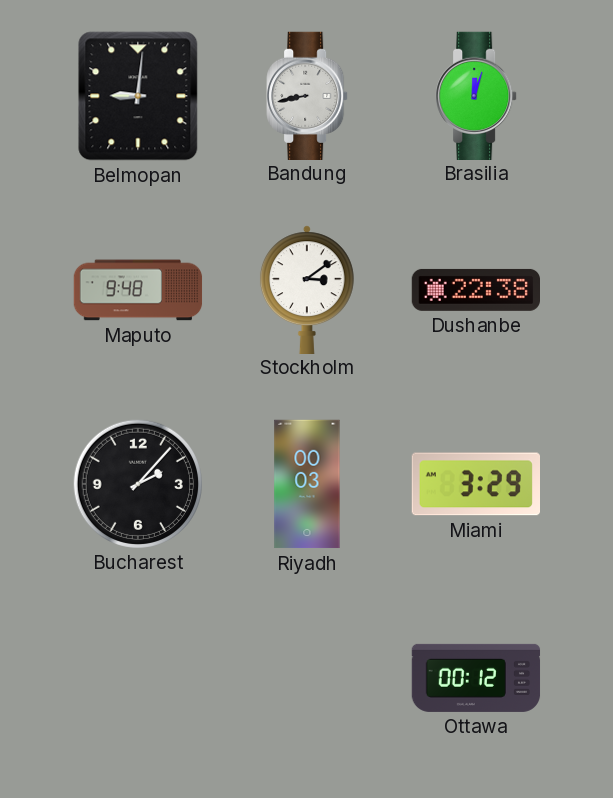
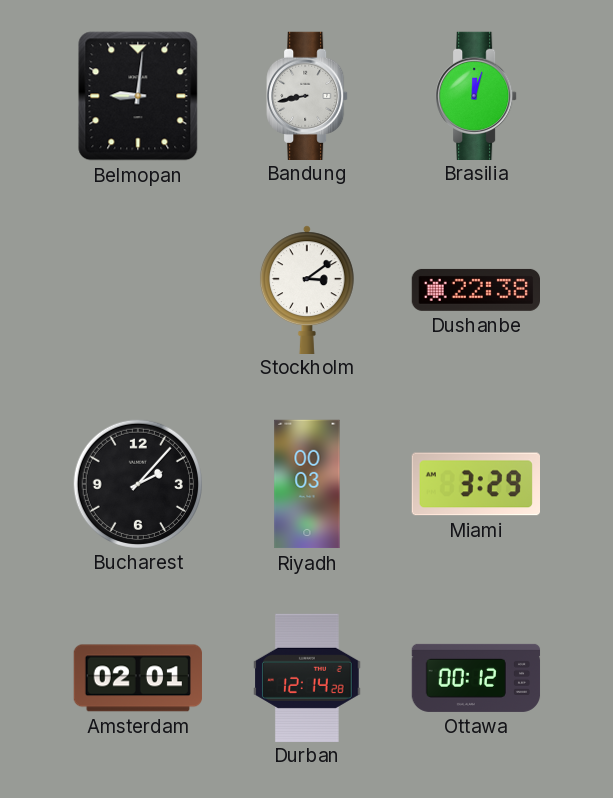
Maputo: 9:48 -> none
Amsterdam: none -> 02:01
Durban: none -> 12:14
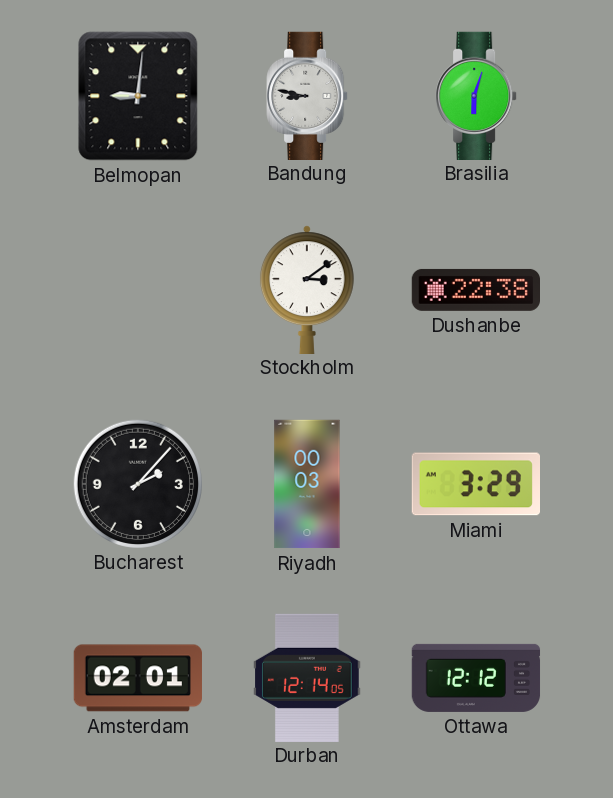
Bandung: 8:43 -> 8:47
Brasilia: 12:03 -> 6:03
Durban: 12:14:28 -> 12:14:05
Ottawa: 00:12 -> 12:12
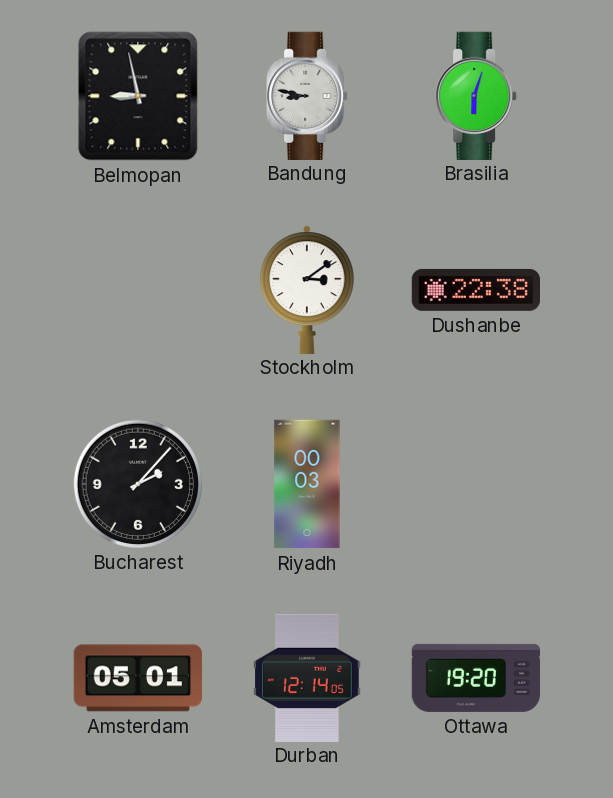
Belmopan: 9:01 -> 8:58
Miami: 3:29 -> none
Amsterdam: 02:01 -> 05:01
Ottawa: 12:12 -> 19:20
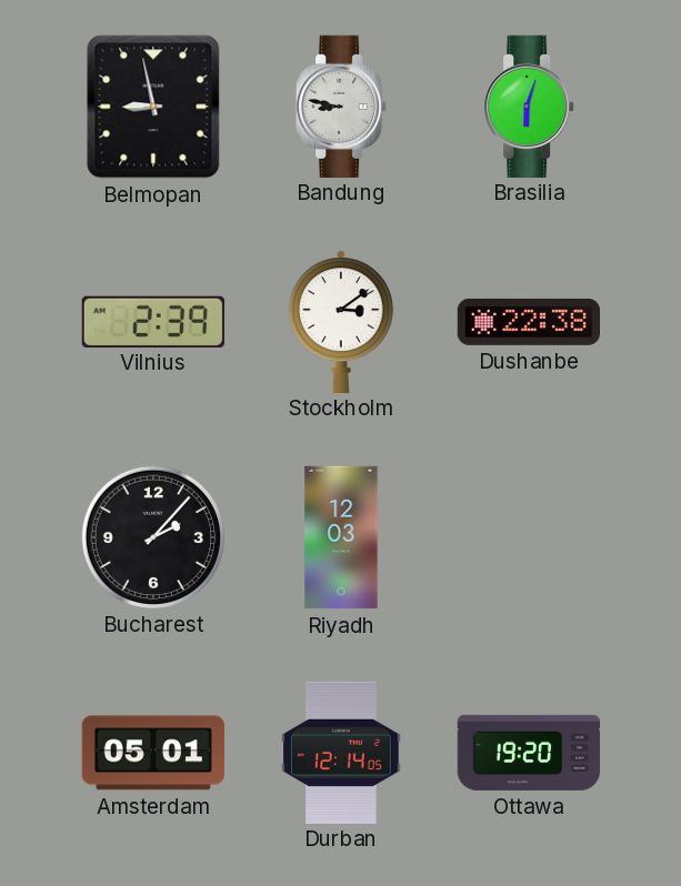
Vilnius: none -> 2:39
Riyadh: 00:03 -> 12:03
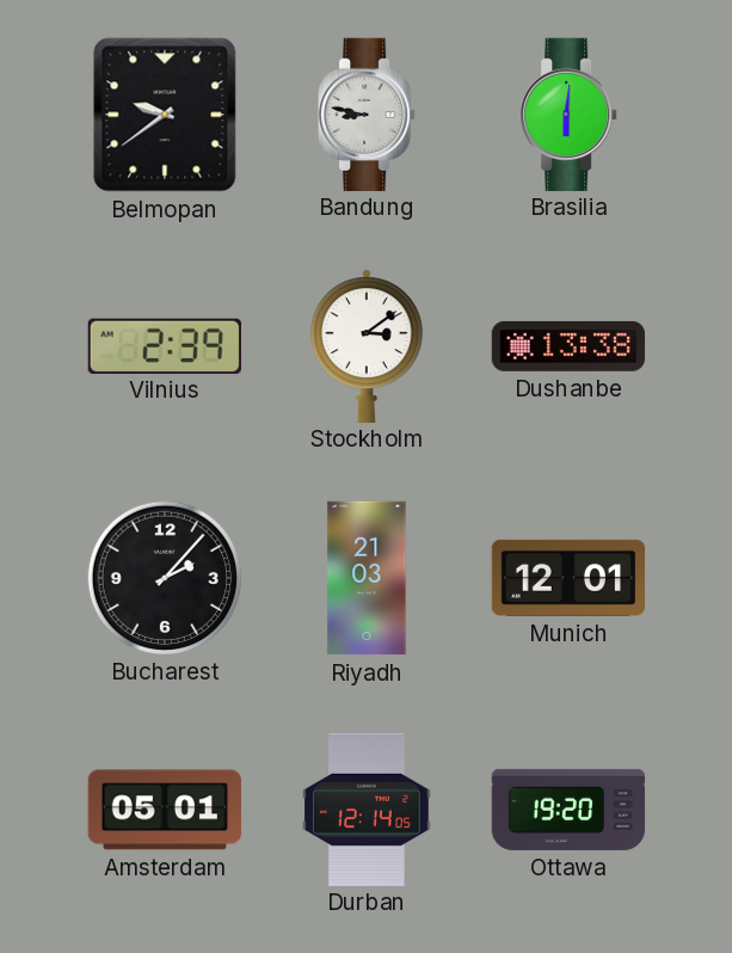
Belmopan: 8:58 -> 9:39
Brasilia: 6:03 -> 6:01
Dushanbe: 22:38 -> 13:38
Riyadh: 12:03 -> 21:03
Munich: none -> 12:01
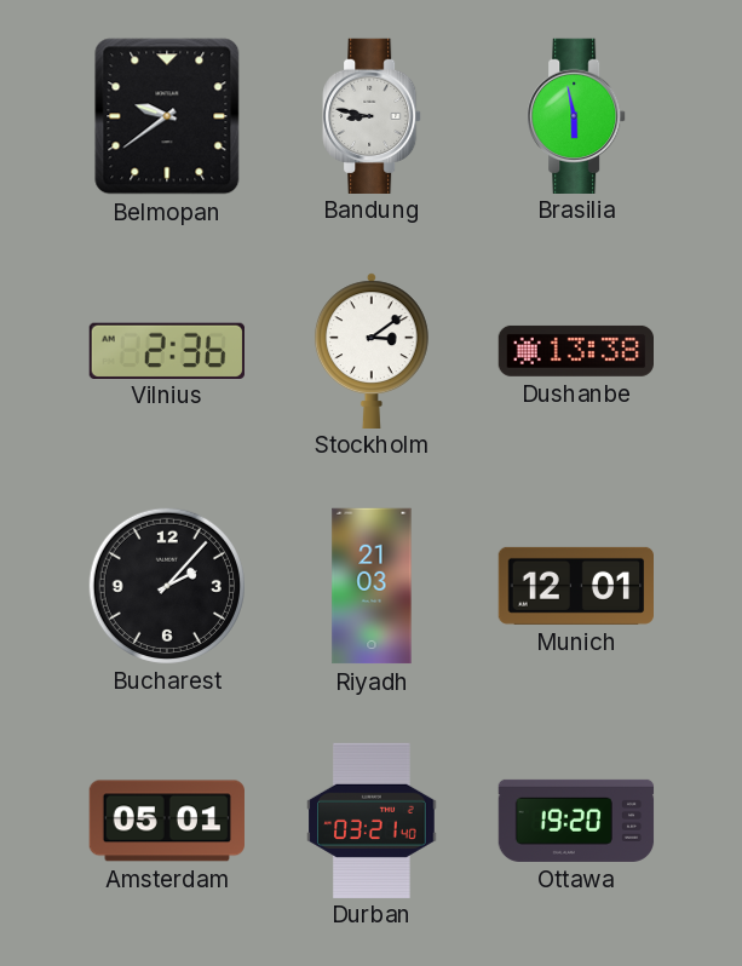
Brasilia: 6:01 -> 5:58
Vilnius: 2:39 -> 2:36
Durban: 12:14 -> 03:21
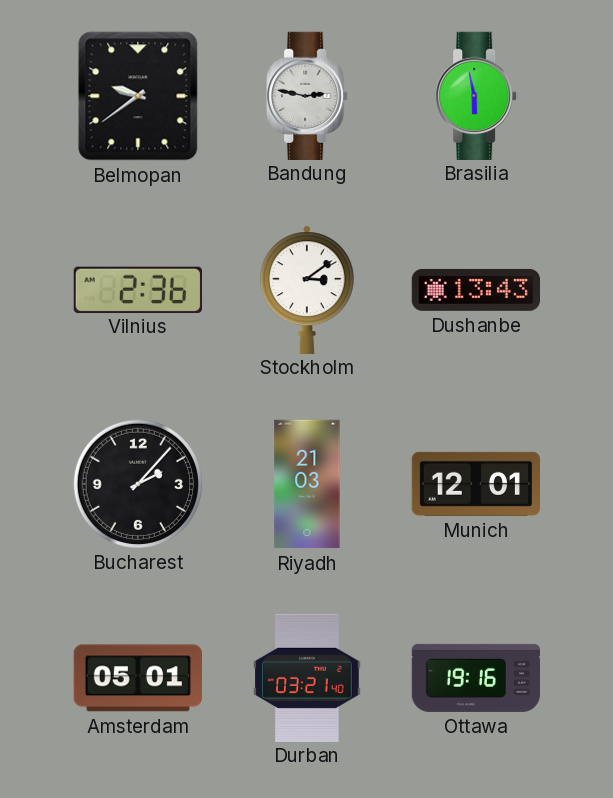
Bandung: 8:47 -> 2:47
Dushanbe: 13:38 -> 13:43
Ottawa: 19:20 -> 19:16
